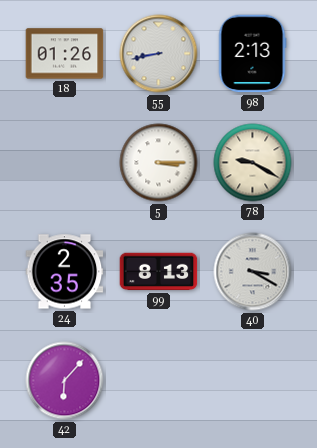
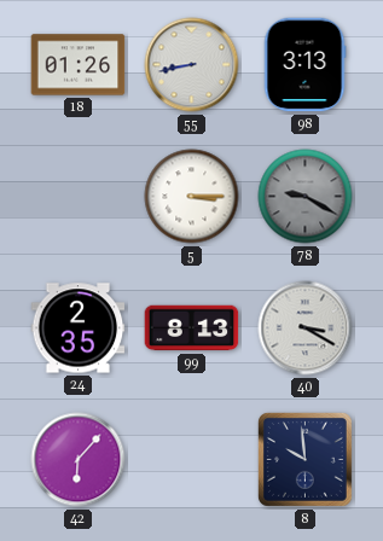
98: 2:13 -> 3:13
78 dial: cream -> grey
8: none -> 9:59
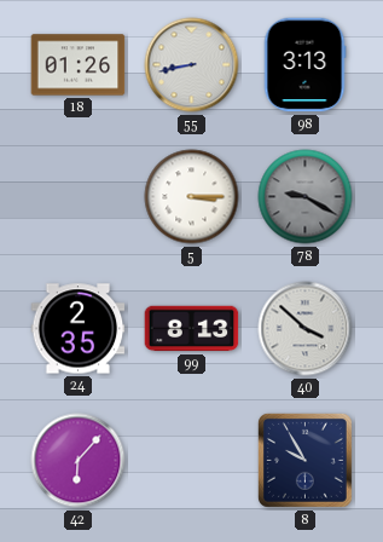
40: 3:20 -> 3:52
8: 9:59 -> 9:55
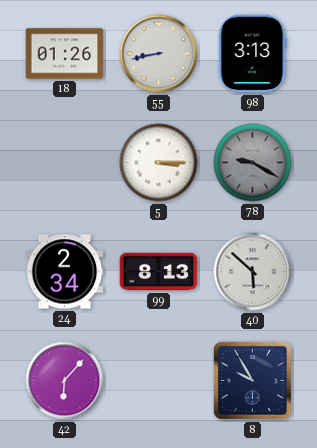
24: 2:35 -> 2:34
40: 3:52 -> 5:52
